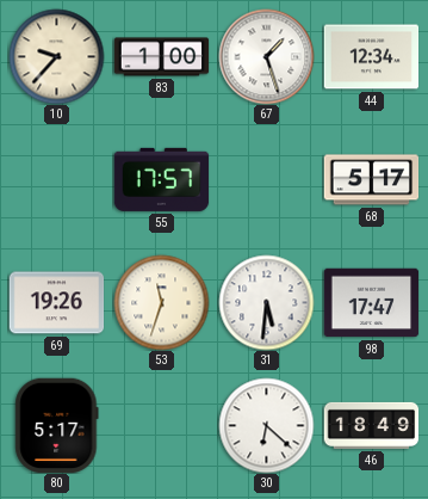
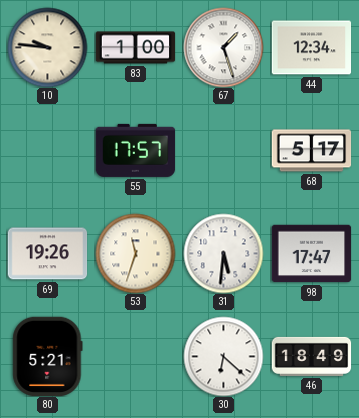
10: 9:37 -> 9:46
80: 5:17 -> 5:21
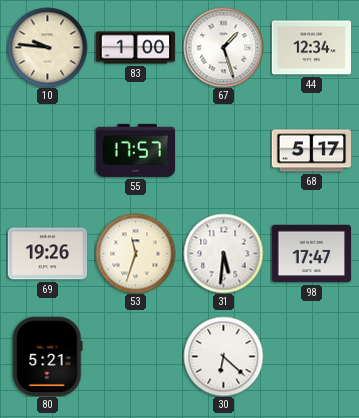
46: 18:49 -> none
